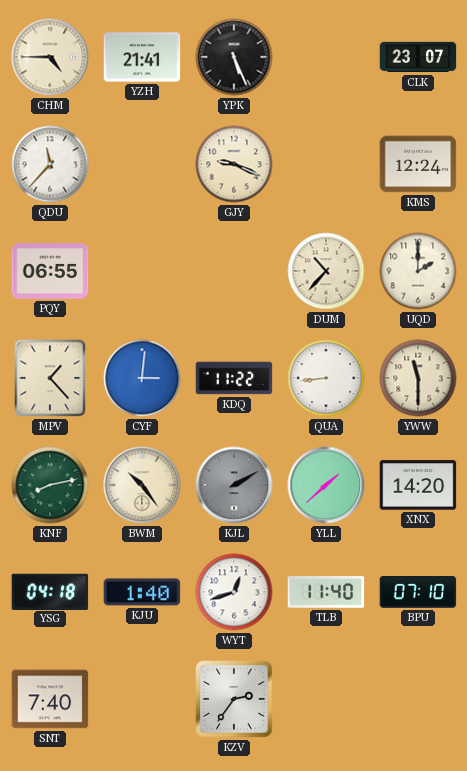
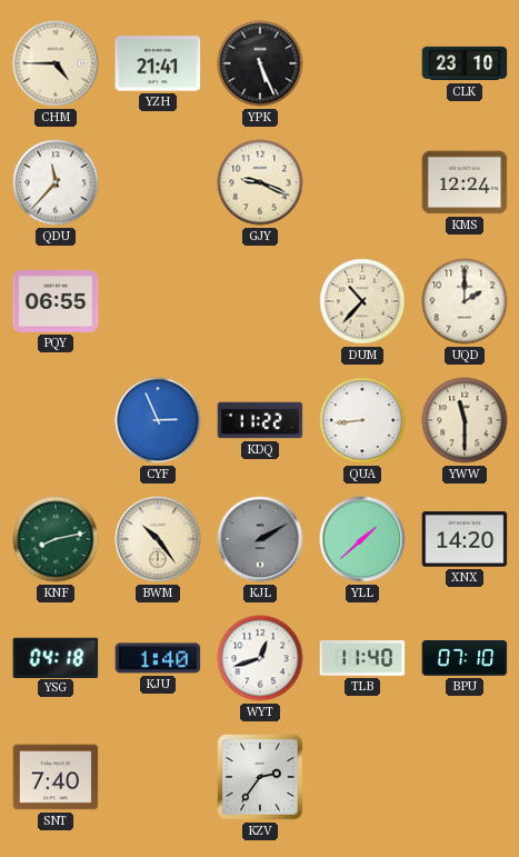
CLK: 23:07 -> 23:10
MPV: 1:23 -> none
CYF: 3:01 -> 2:56
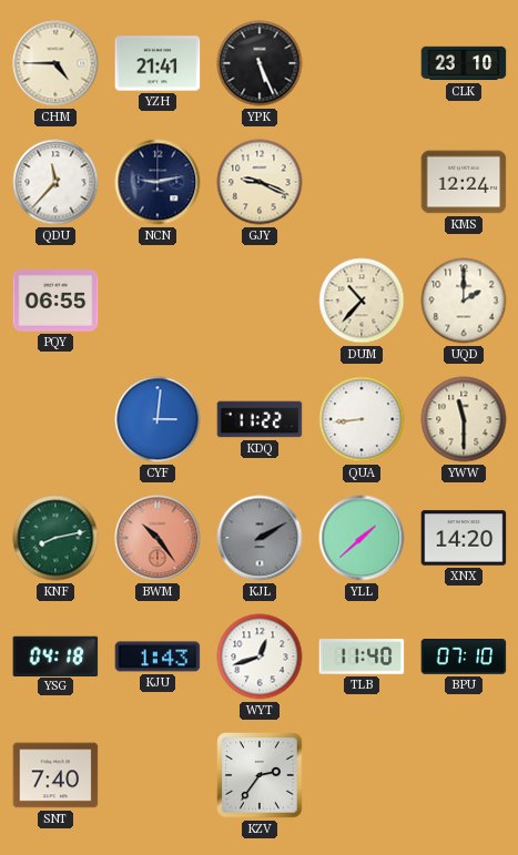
NCN: none -> 9:13
CYF: 2:56 -> 3:01
BWM dial: cream -> salmon
KJU: 1:40 -> 1:43
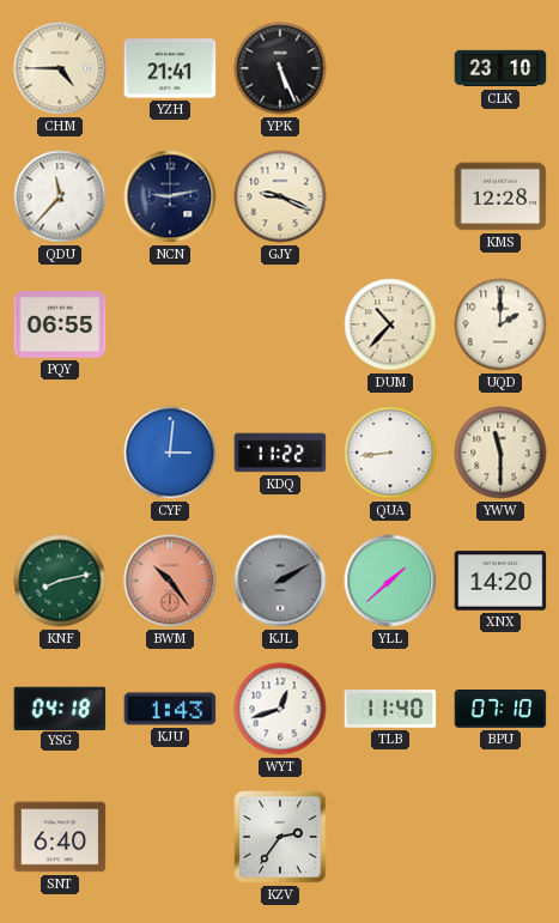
KMS: 12:24 -> 12:28
SNT: 7:40 -> 6:40
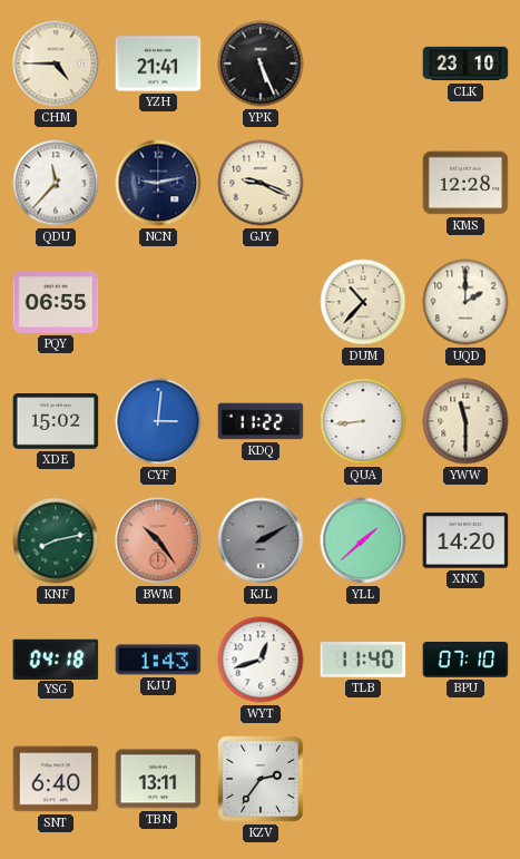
XDE: none -> 15:02
TBN: none -> 13:11
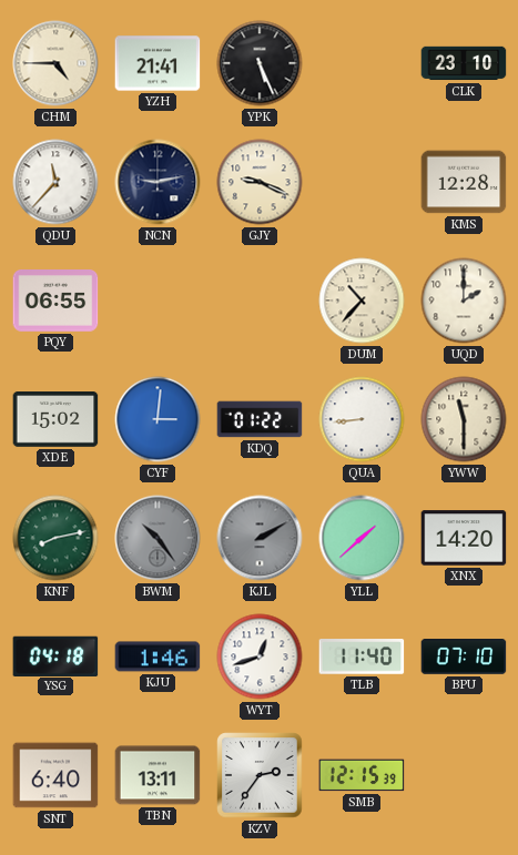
KDQ: 11:22 -> 01:22
BWM dial: salmon -> grey
KJU: 1:43 -> 1:46
SMB: none -> 12:15
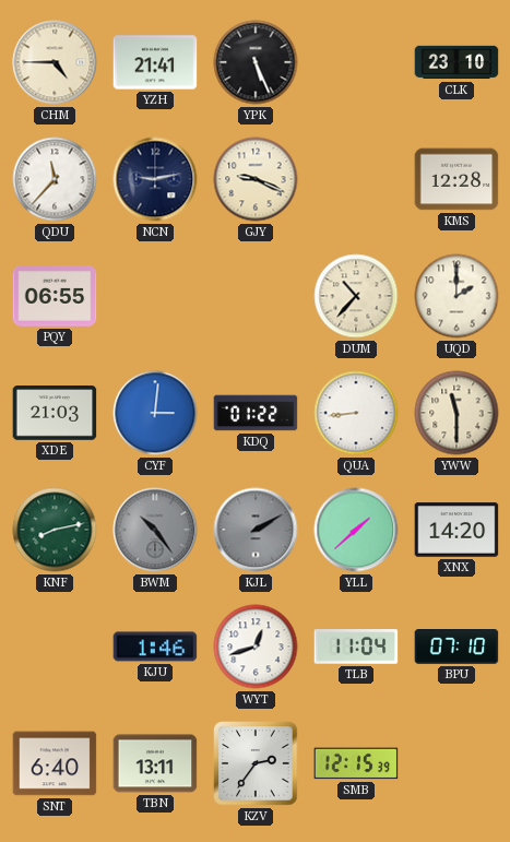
XDE: 15:02 -> 21:03
YSG: 04:18 -> none
TLB: 11:40 -> 11:04
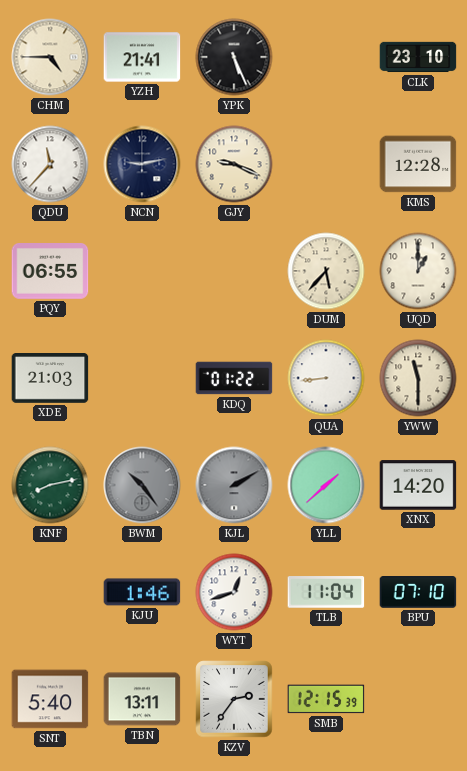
DUM: 10:37 -> 5:37
UQD: 2:00 -> 1:00
CYF: 3:01 -> none
SNT: 6:40 -> 5:40
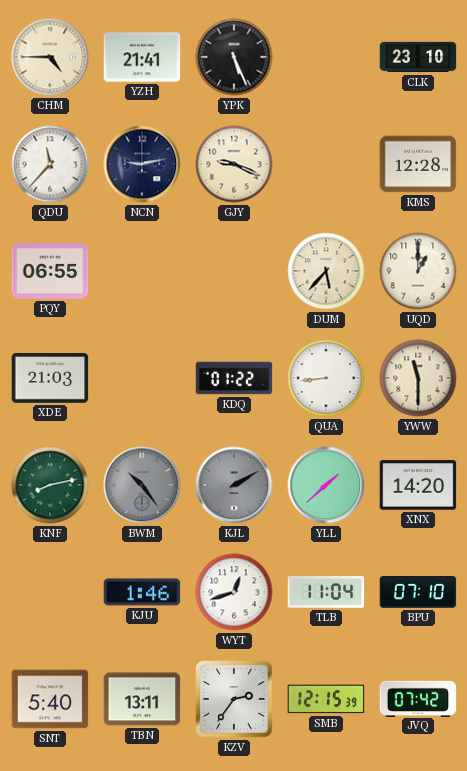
JVQ: none -> 07:42
